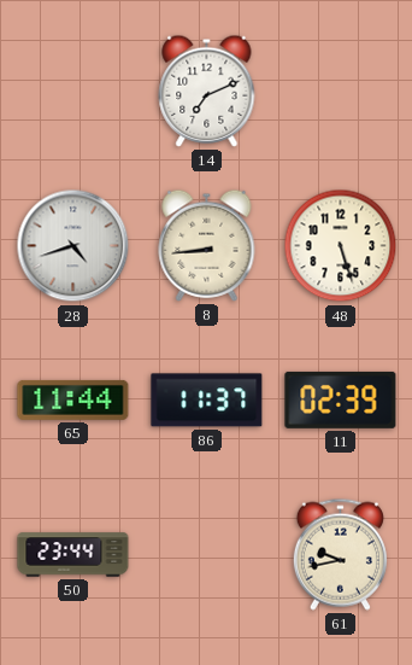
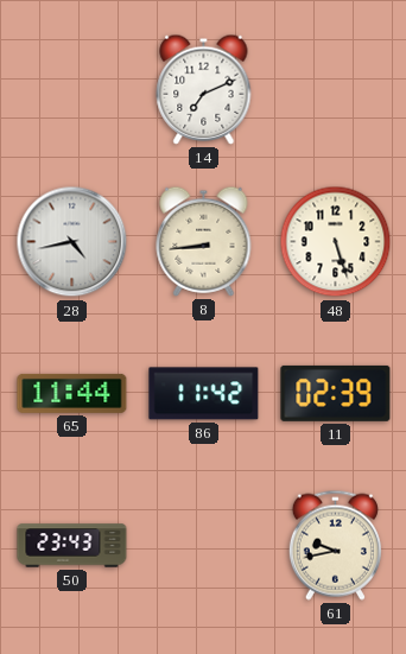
28: 4:42 -> 4:43
86: 11:37 -> 11:42
50: 23:44 -> 23:43
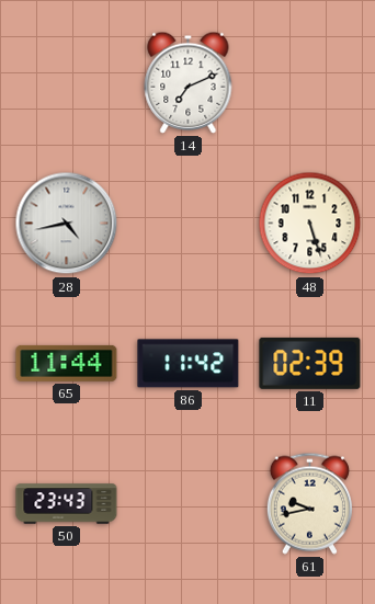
8: 8:44 -> none
